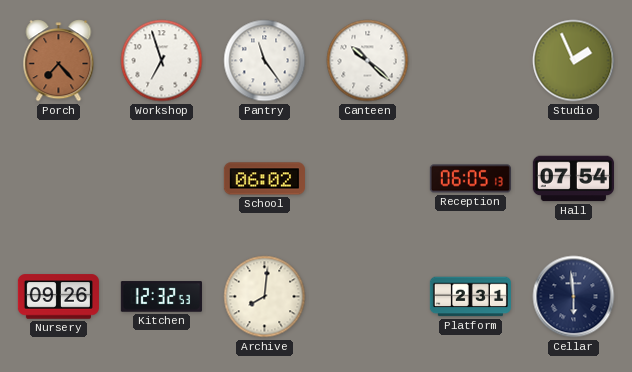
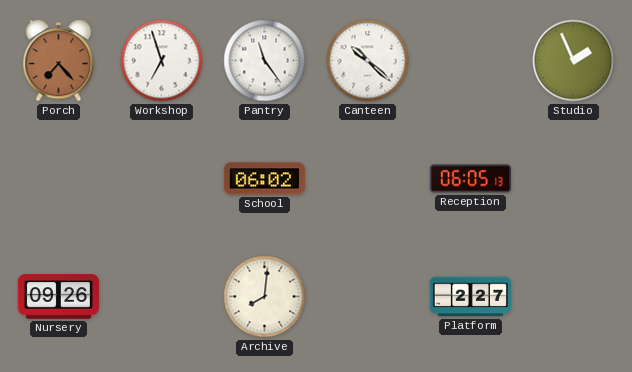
Hall: 07:54 -> none
Kitchen: 12:32 -> none
Platform: 2:31 -> 2:27
Cellar: 5:59 -> none
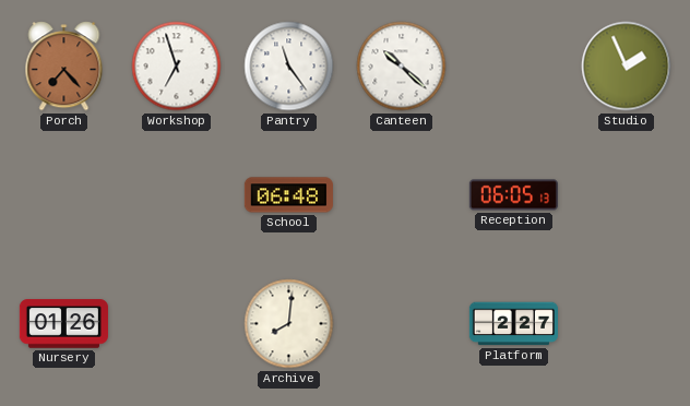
School: 06:02 -> 06:48
Nursery: 09:26 -> 01:26
